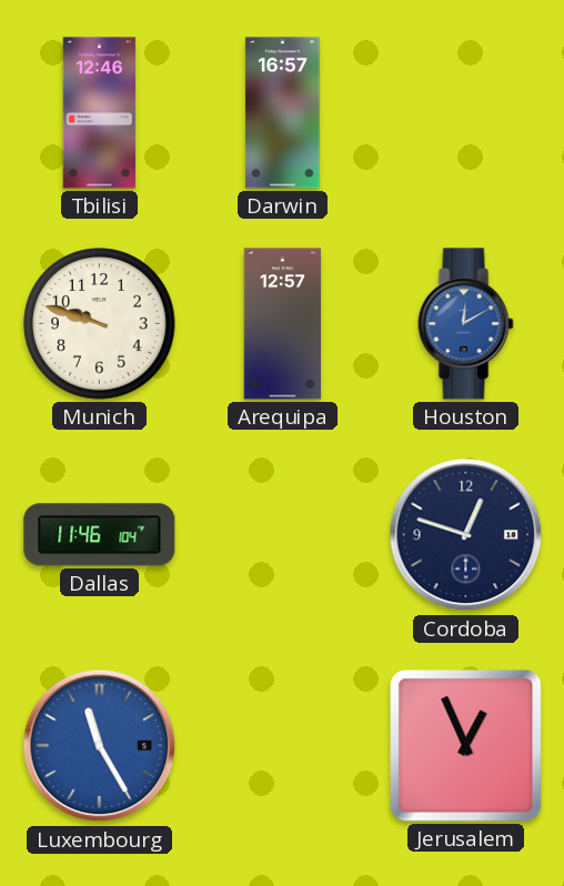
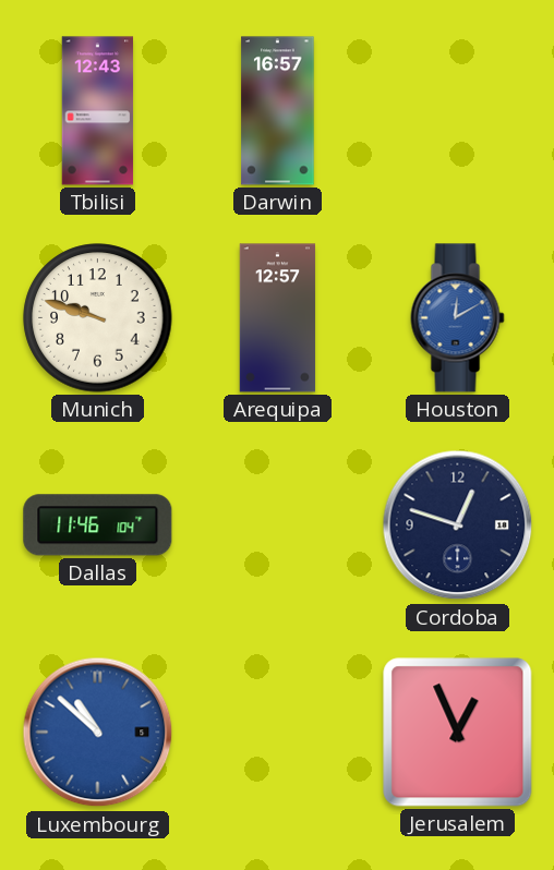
Tbilisi: 12:46 -> 12:43
Luxembourg: 11:25 -> 10:52
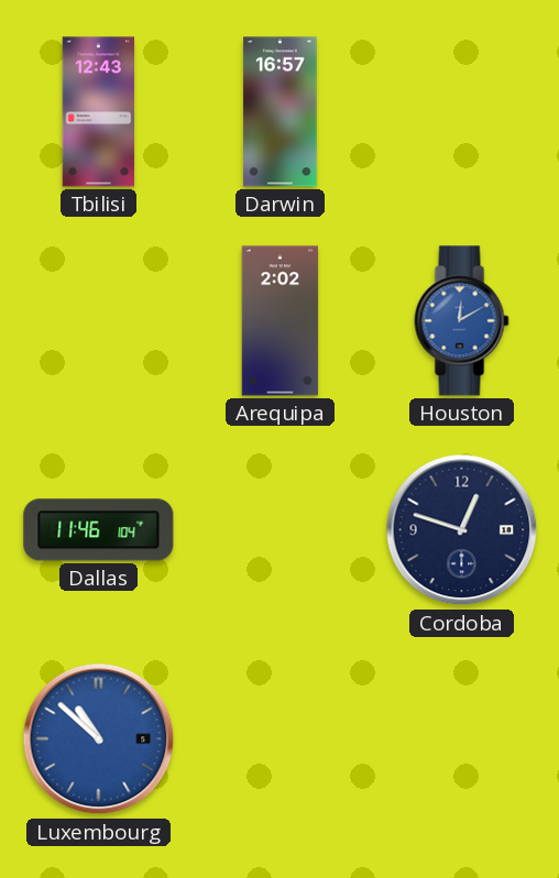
Munich: 9:48 -> none
Arequipa: 12:57 -> 2:02
Jerusalem: 12:56 -> none
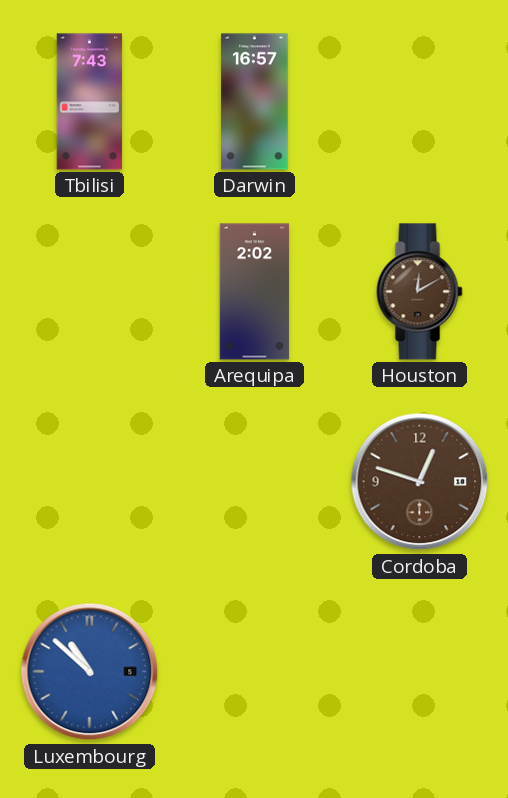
Tbilisi: 12:43 -> 7:43
Houston dial: blue -> brown
Dallas: 11:46 -> none
Cordoba dial: navy -> brown
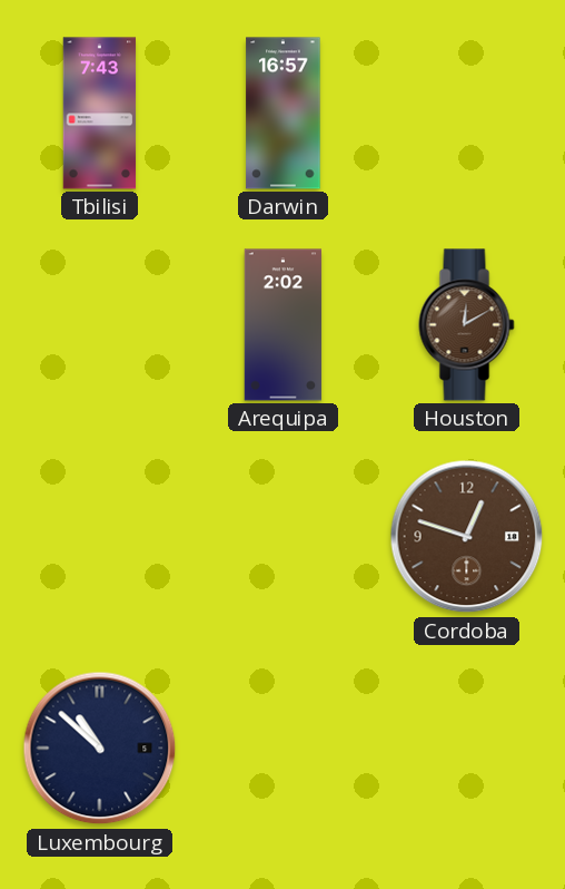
Luxembourg dial: blue -> navy
